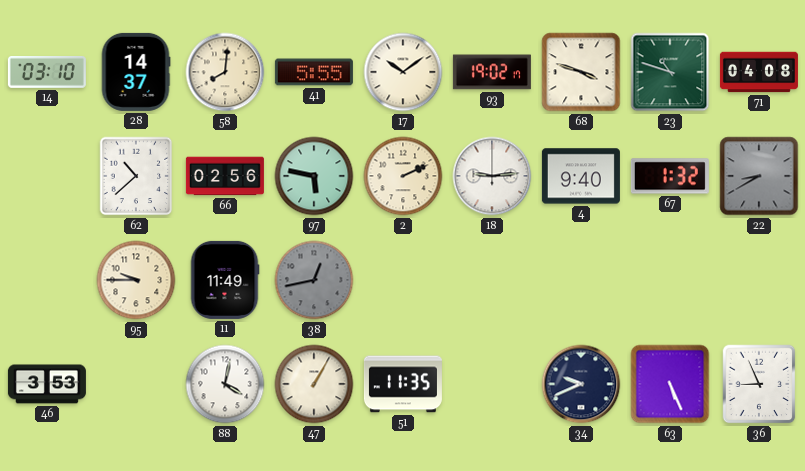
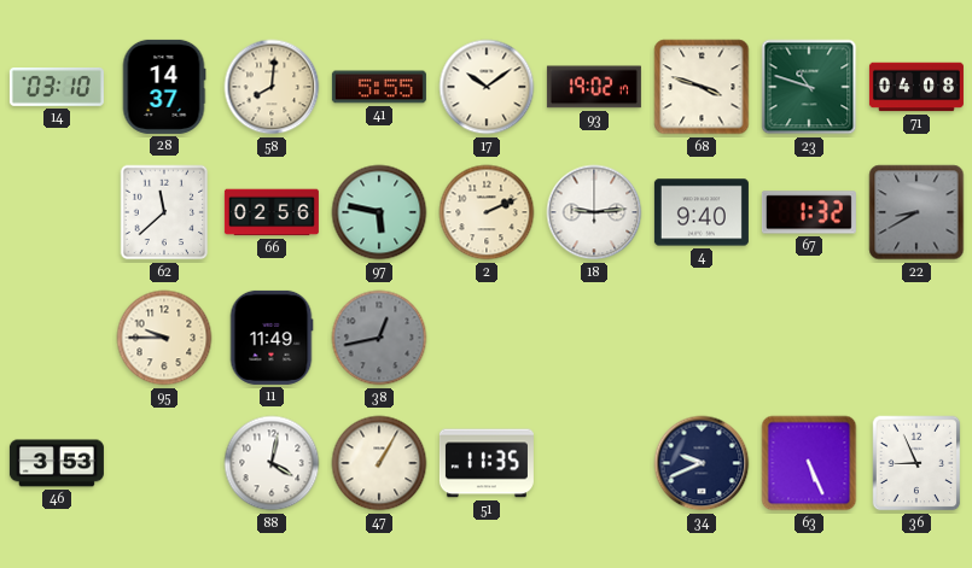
62: 10:38 -> 11:38
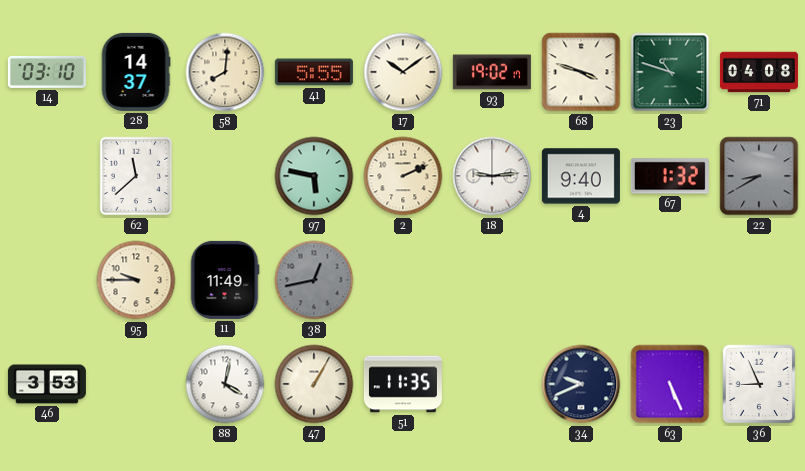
66: 02:56 -> none
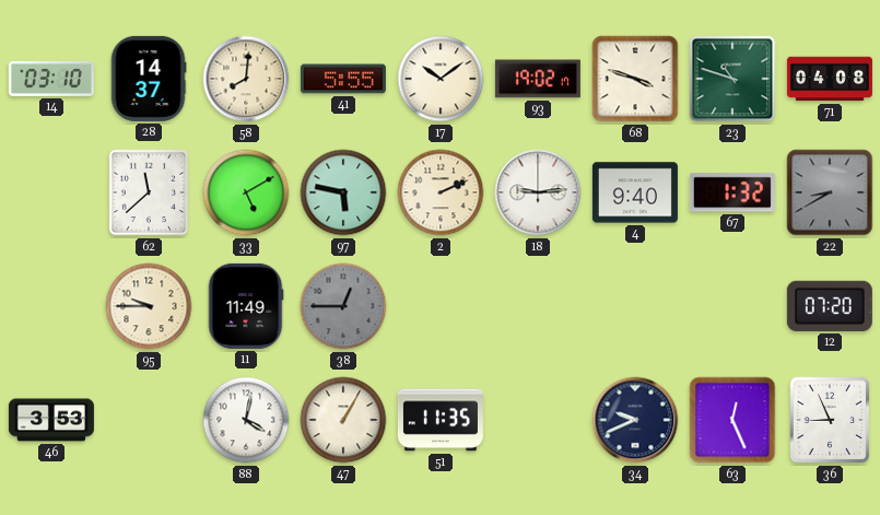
33: none -> 5:10
38: 12:43 -> 12:45
12: none -> 07:20
63: 5:26 -> 12:26
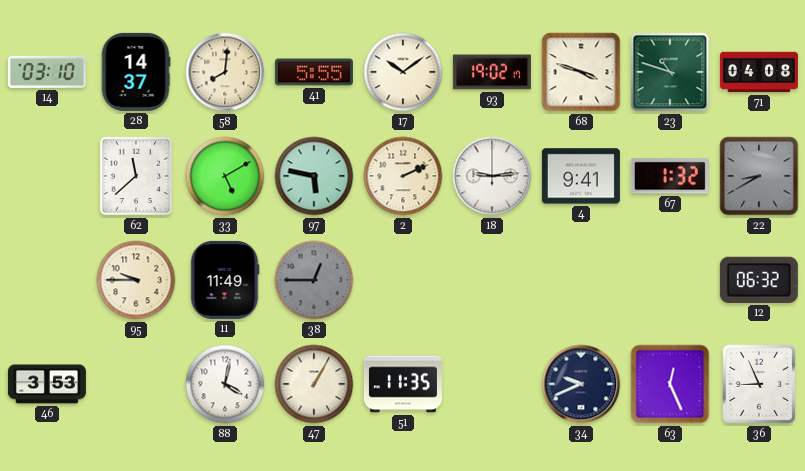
4: 9:40 -> 9:41
12: 07:20 -> 06:32
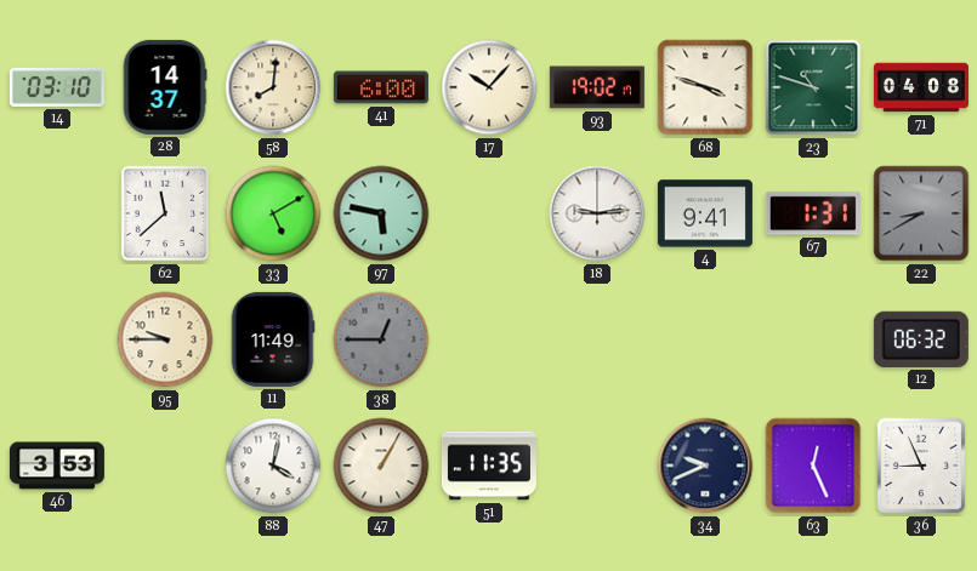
41: 5:55 -> 6:00
17: 10:09 -> 10:07
2: 2:11 -> none
67: 1:32 -> 1:31
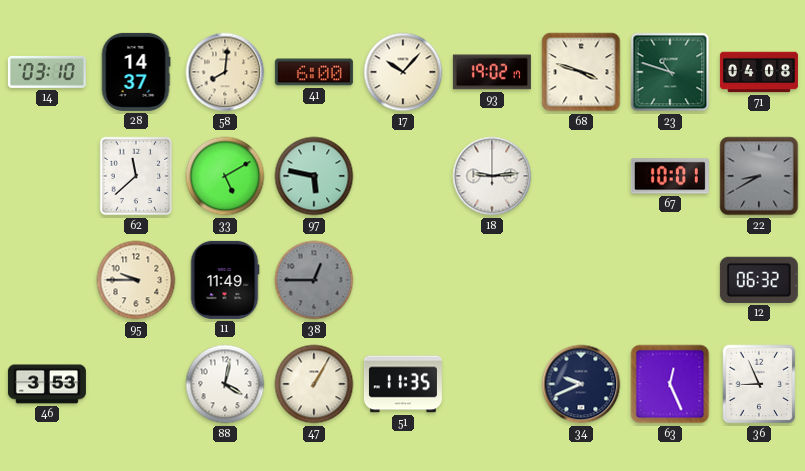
4: 9:41 -> none
67: 1:31 -> 10:01
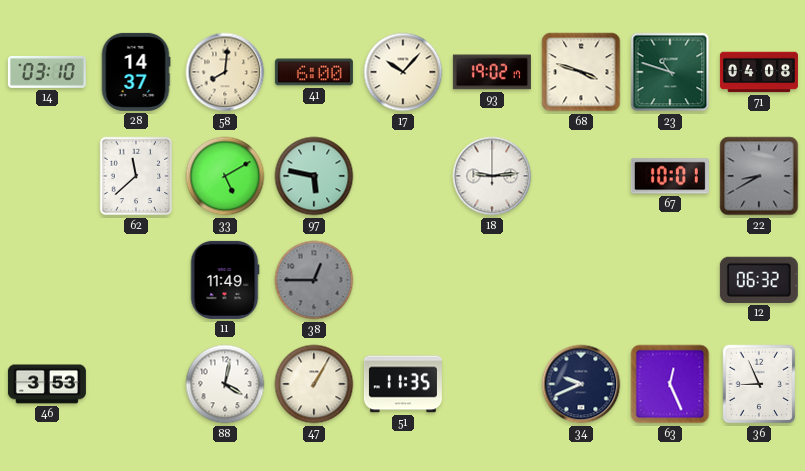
95: 9:45 -> none
